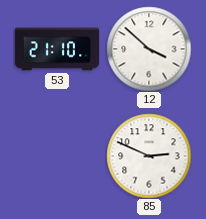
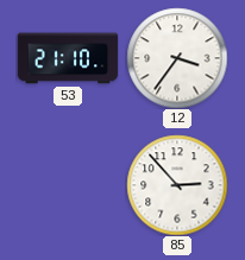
12: 3:52 -> 3:36
85: 2:49 -> 2:53
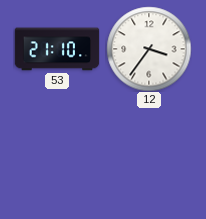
85: 2:53 -> none
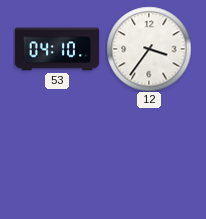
53: 21:10 -> 04:10
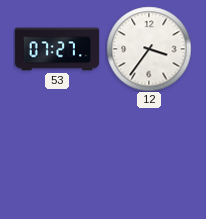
53: 04:10 -> 07:27
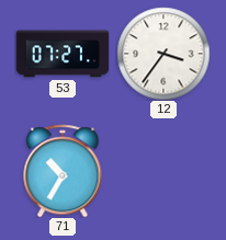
71: none -> 10:35
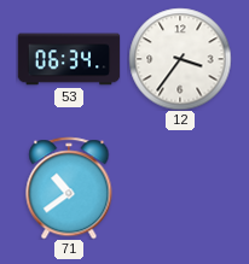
53: 07:27 -> 06:34
71: 10:35 -> 10:39
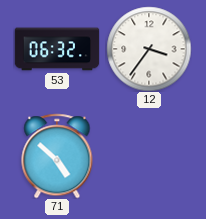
53: 06:34 -> 06:32
71: 10:39 -> 4:52
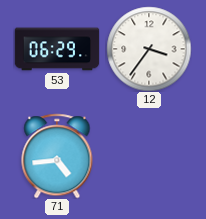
53: 06:32 -> 06:29
71: 4:52 -> 4:44
